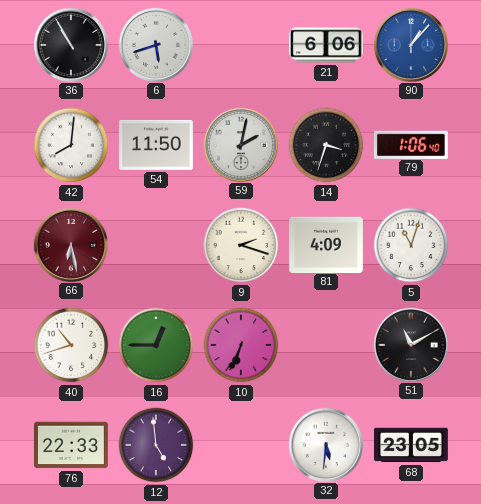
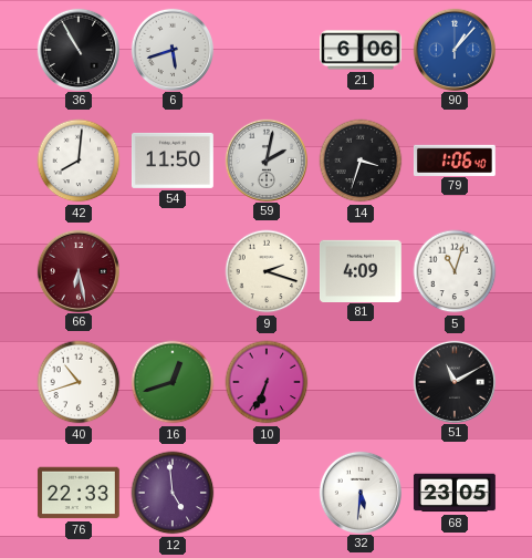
16: 12:45 -> 12:42
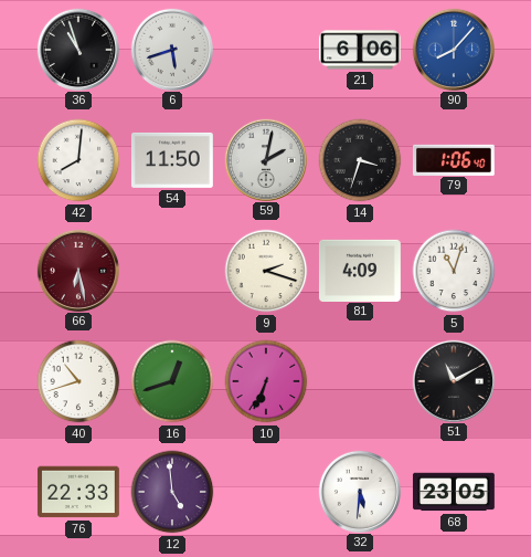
36: 10:55 -> 10:57
90: 1:07 -> 8:07
